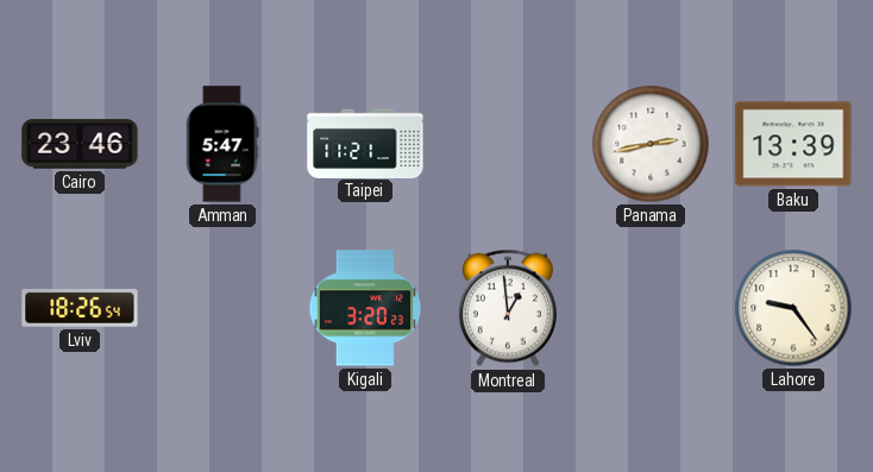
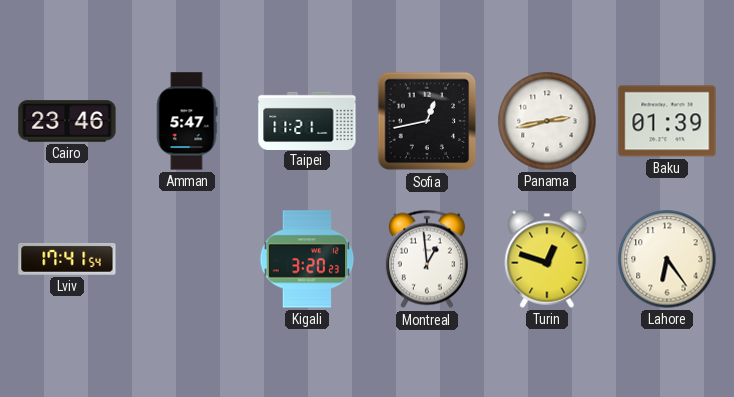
Sofia: none -> 12:43
Baku: 13:39 -> 01:39
Lviv: 18:26 -> 17:41
Turin: none -> 12:48
Lahore: 9:24 -> 6:24
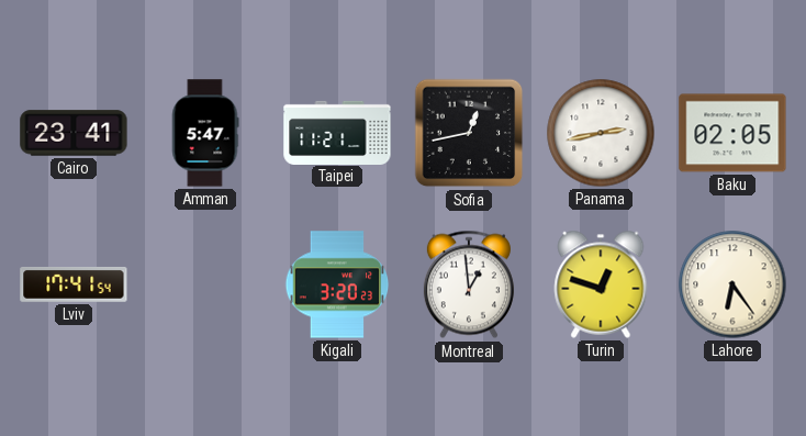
Cairo: 23:46 -> 23:41
Baku: 01:39 -> 02:05
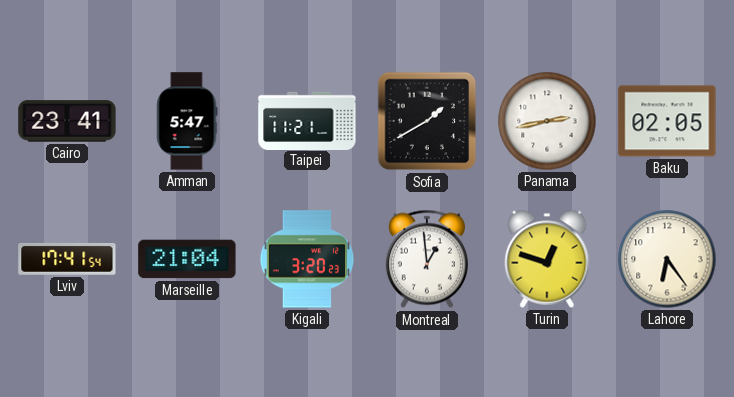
Sofia: 12:43 -> 1:40
Marseille: none -> 21:04
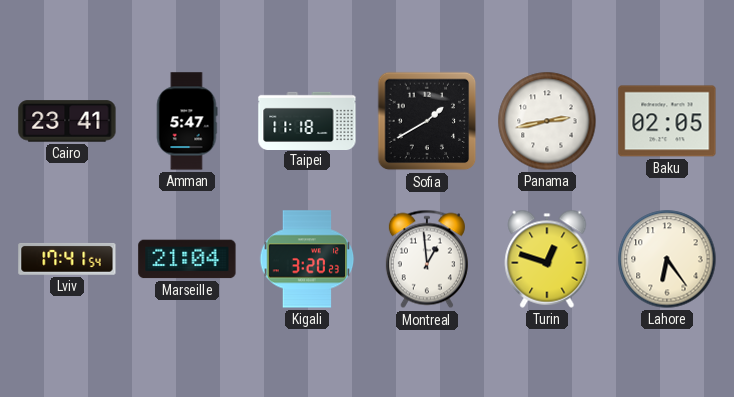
Taipei: 11:21 -> 11:18
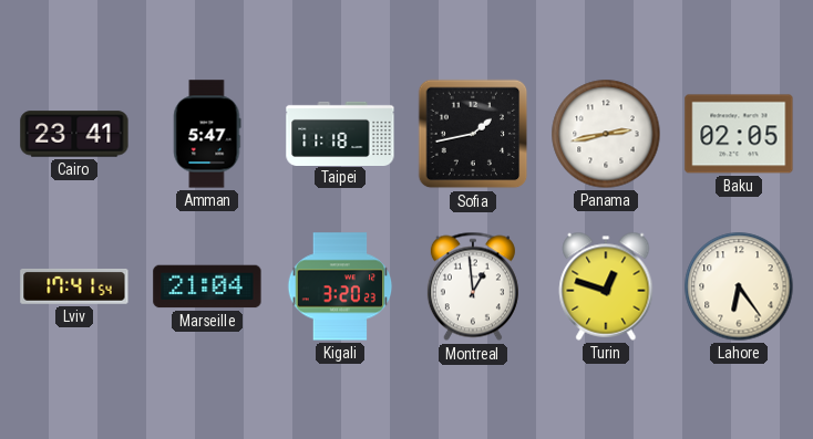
Sofia: 1:40 -> 1:43
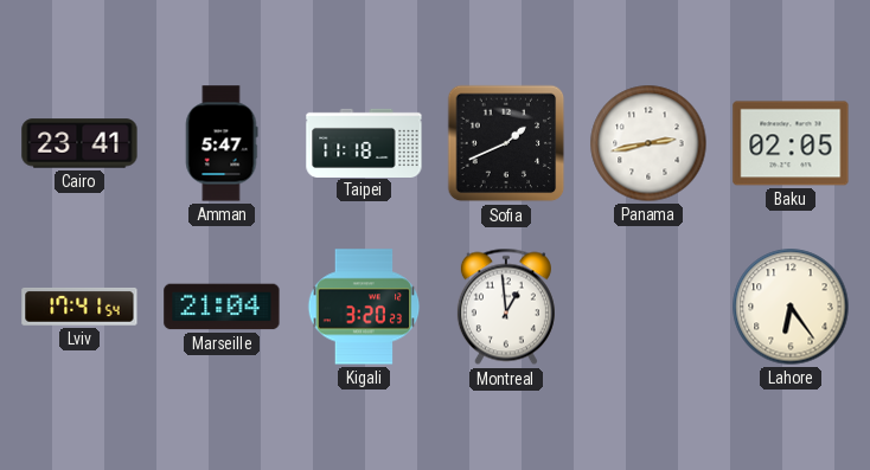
Sofia: 1:43 -> 1:41
Turin: 12:48 -> none
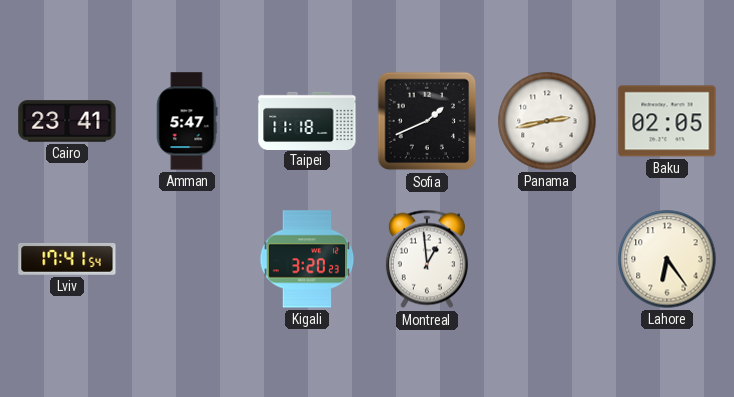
Marseille: 21:04 -> none
